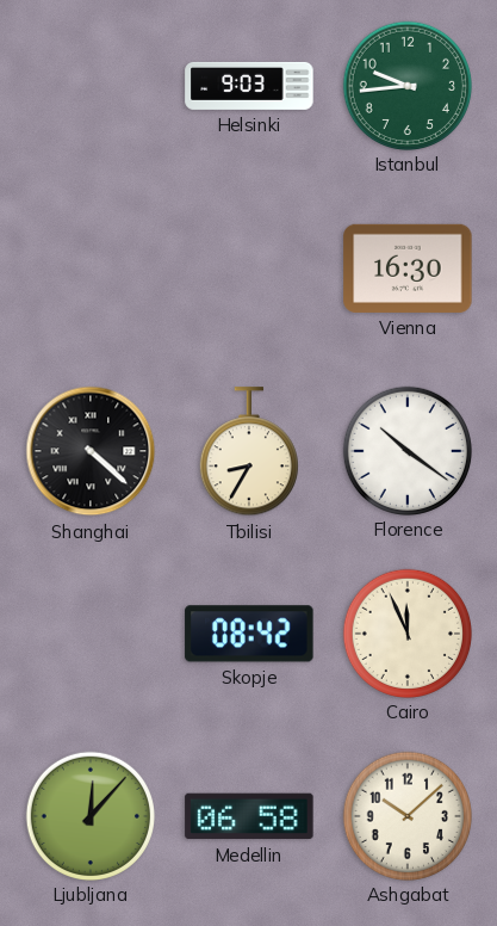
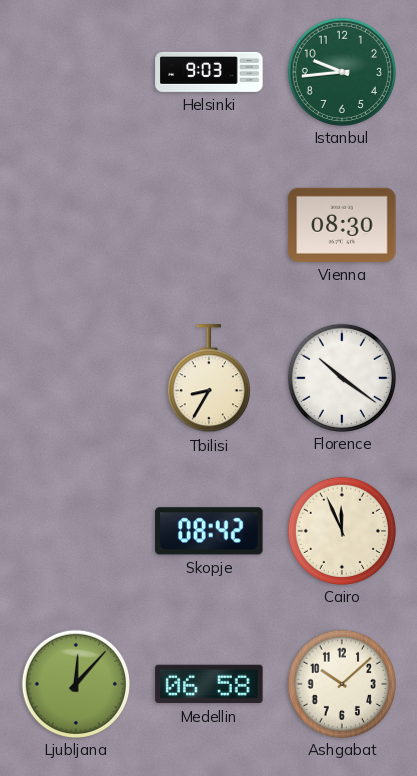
Vienna: 16:30 -> 08:30
Shanghai: 4:22 -> none
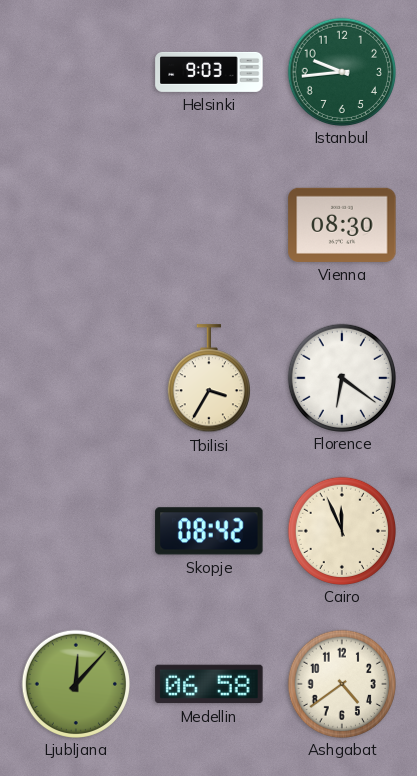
Tbilisi: 8:35 -> 3:35
Florence: 10:21 -> 6:21
Ashgabat: 10:08 -> 4:39
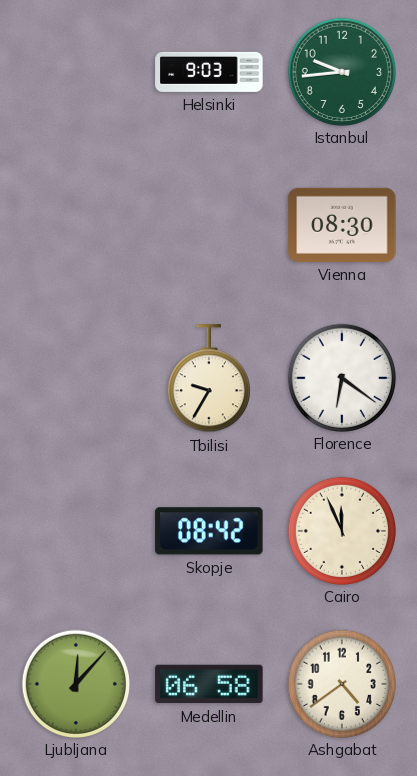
Tbilisi: 3:35 -> 9:35
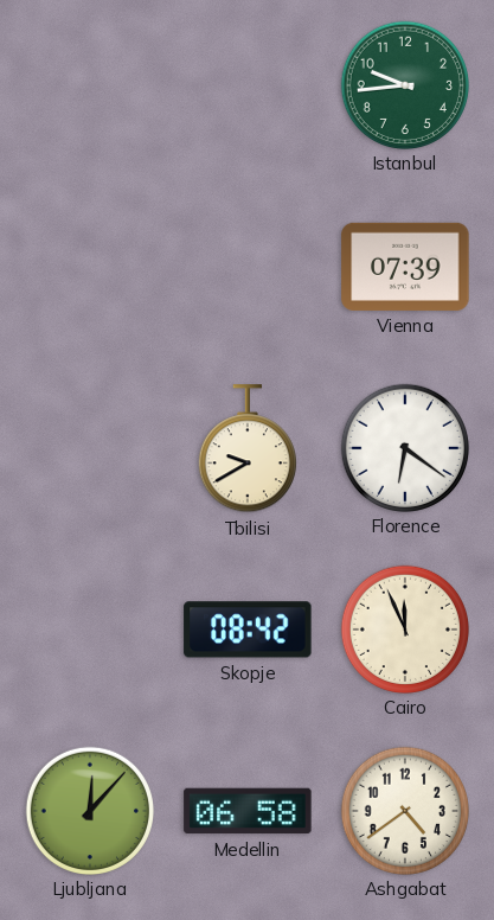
Helsinki: 9:03 -> none
Vienna: 08:30 -> 07:39
Tbilisi: 9:35 -> 9:40
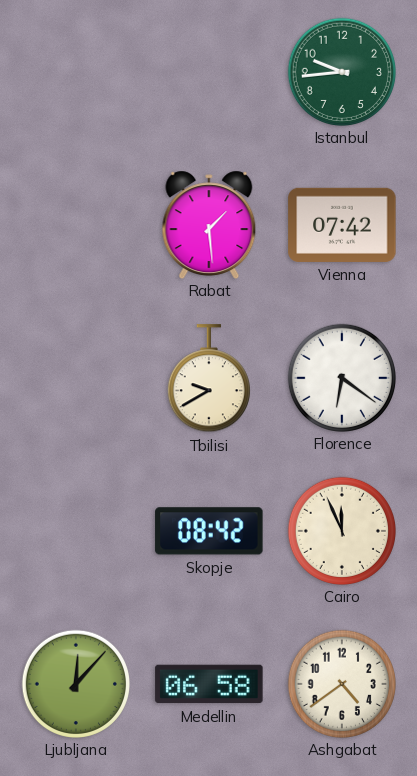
Rabat: none -> 1:29
Vienna: 07:39 -> 07:42
